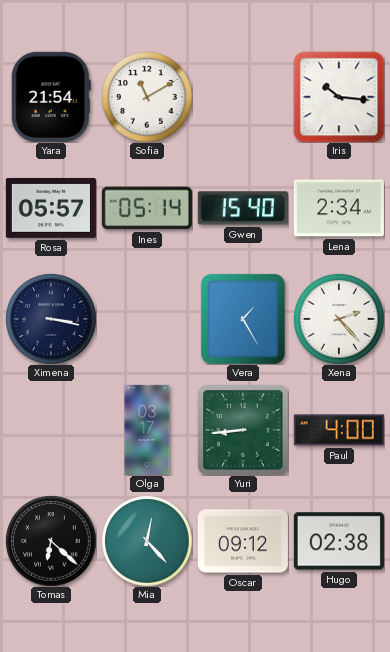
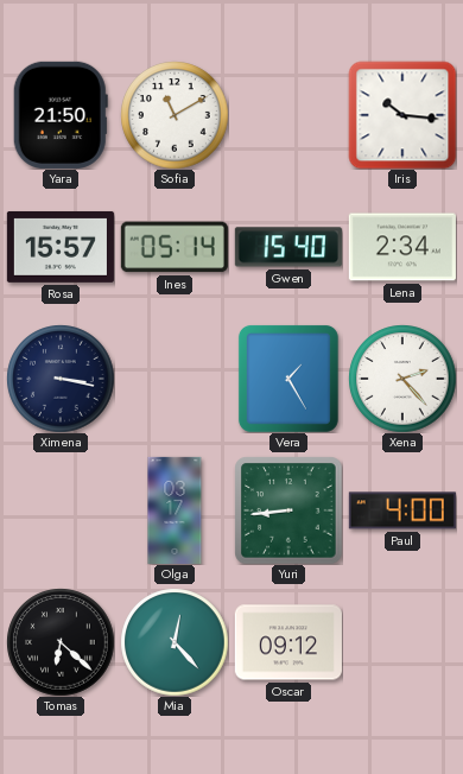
Yara: 21:54 -> 21:50
Rosa: 05:57 -> 15:57
Hugo: 02:38 -> none
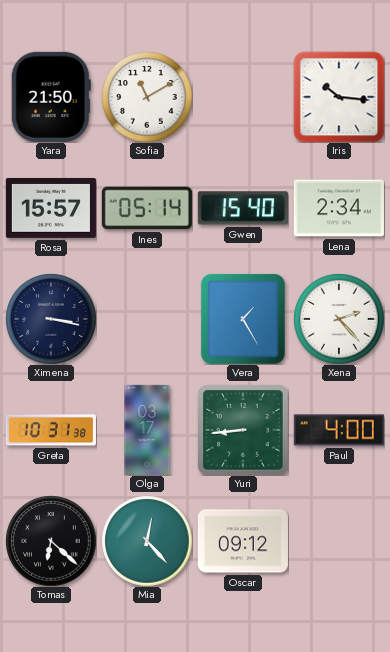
Greta: none -> 10:31
